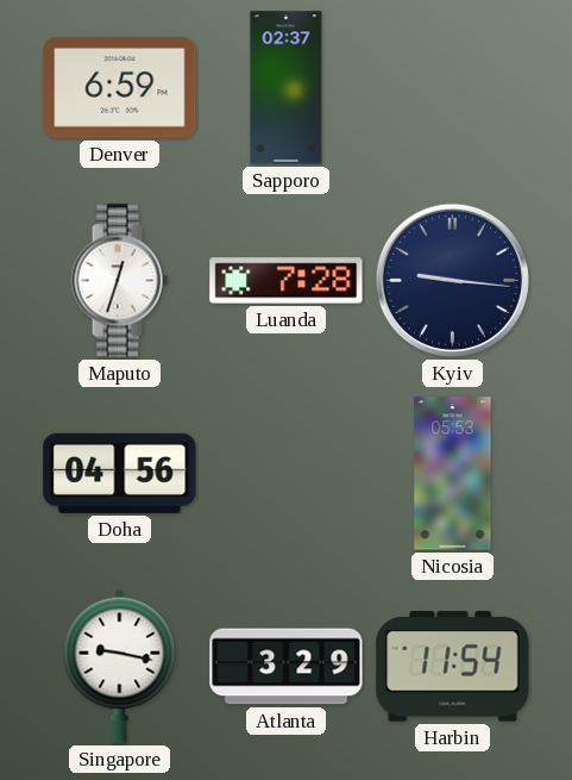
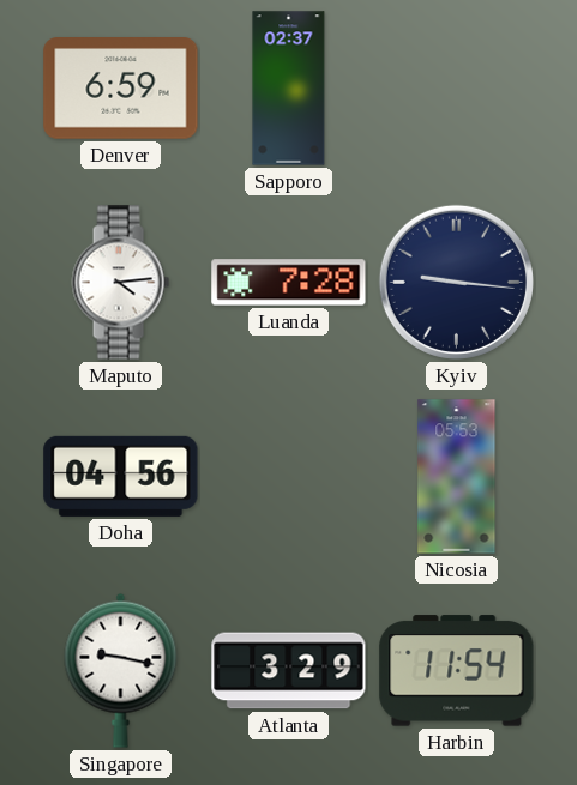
Maputo: 12:33 -> 4:14
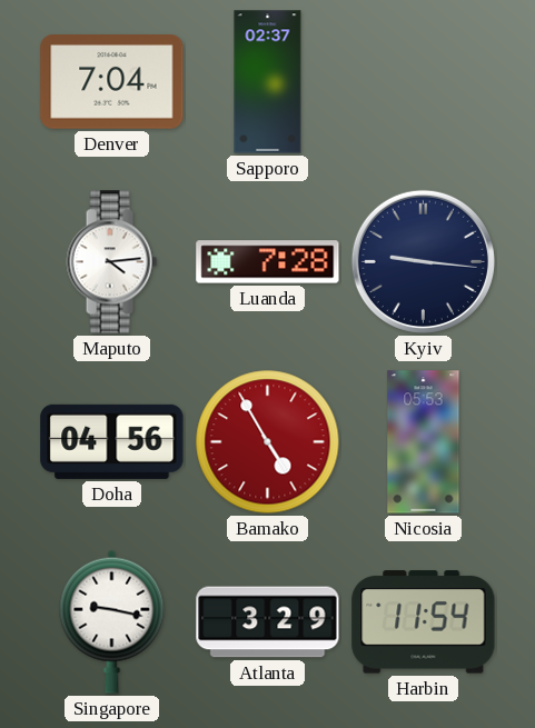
Denver: 6:59 -> 7:04
Bamako: none -> 4:55
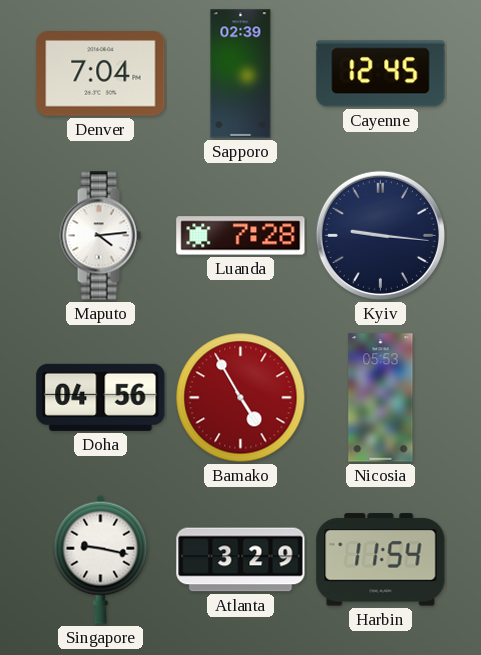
Sapporo: 02:37 -> 02:39
Cayenne: none -> 12:45
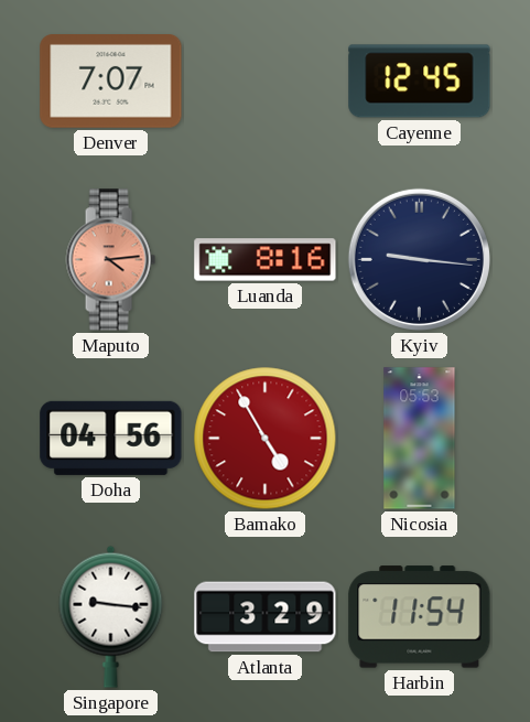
Denver: 7:04 -> 7:07
Sapporo: 02:39 -> none
Maputo dial: white -> salmon
Luanda: 7:28 -> 8:16
Singapore: 9:17 -> 9:16
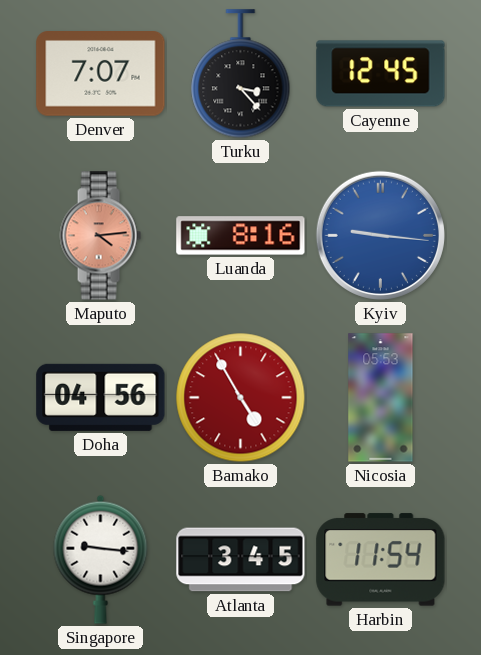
Turku: none -> 3:23
Kyiv dial: navy -> blue
Atlanta: 3:29 -> 3:45
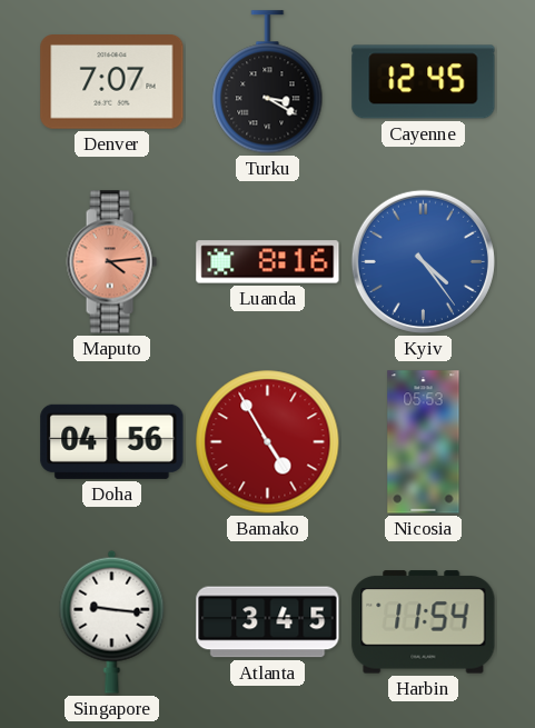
Turku: 3:23 -> 3:20
Kyiv: 9:16 -> 4:24
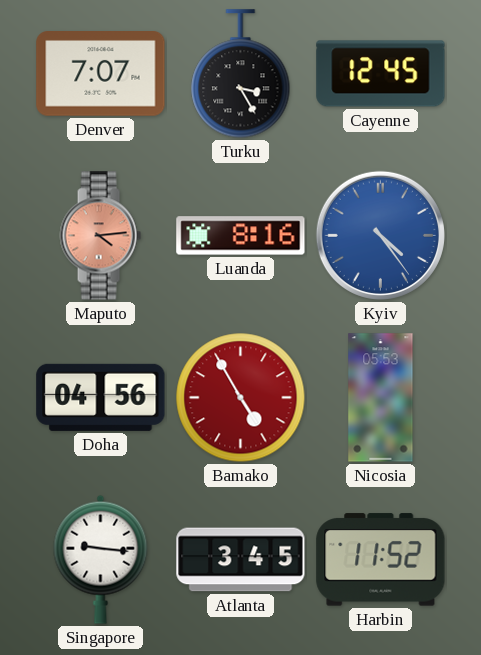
Turku: 3:20 -> 3:25
Harbin: 11:54 -> 11:52
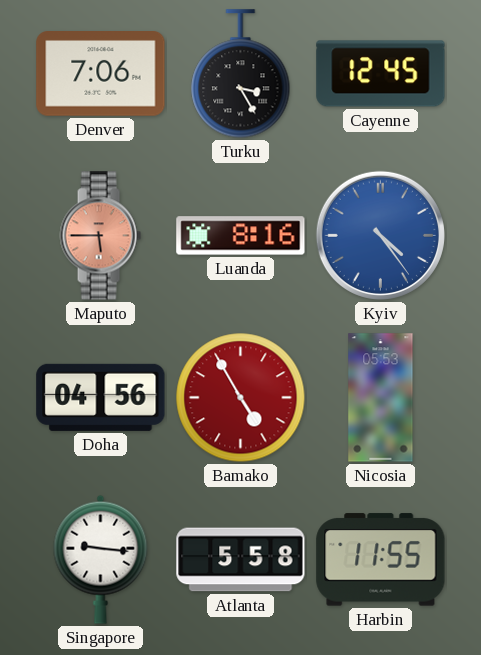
Denver: 7:07 -> 7:06
Maputo: 4:14 -> 5:45
Atlanta: 3:45 -> 5:58
Harbin: 11:52 -> 11:55
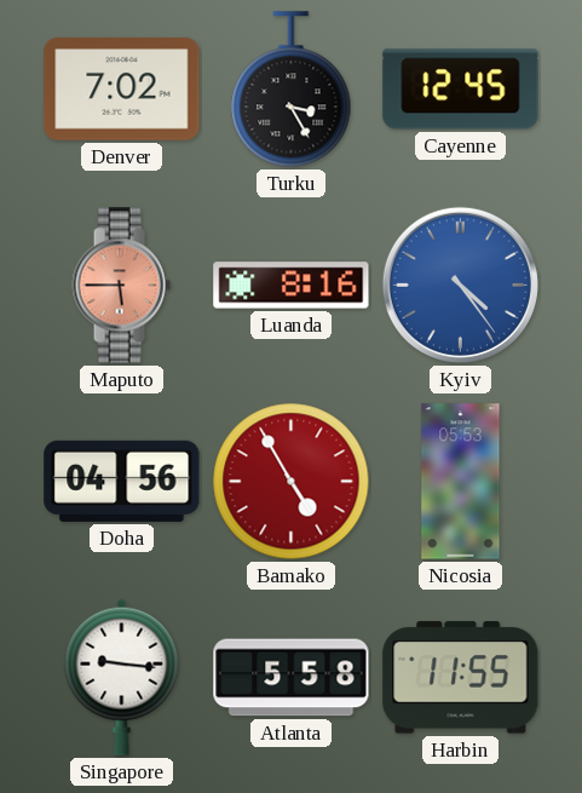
Denver: 7:06 -> 7:02
